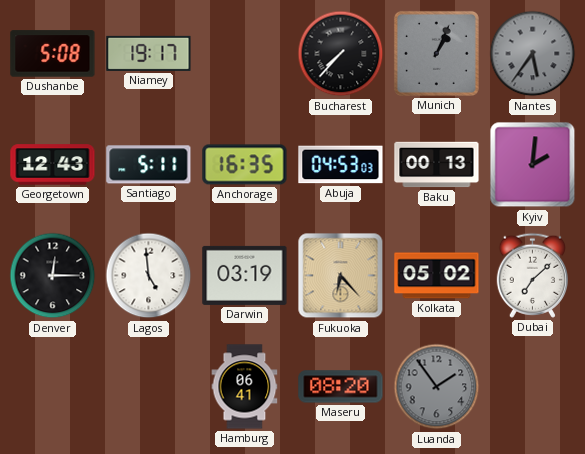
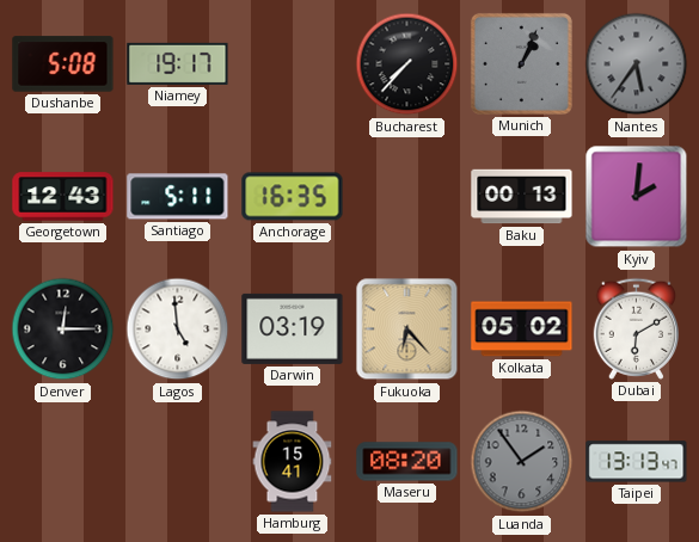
Abuja: 04:53 -> none
Dubai: 7:08 -> 6:10
Hamburg: 06:41 -> 15:41
Taipei: none -> 13:13
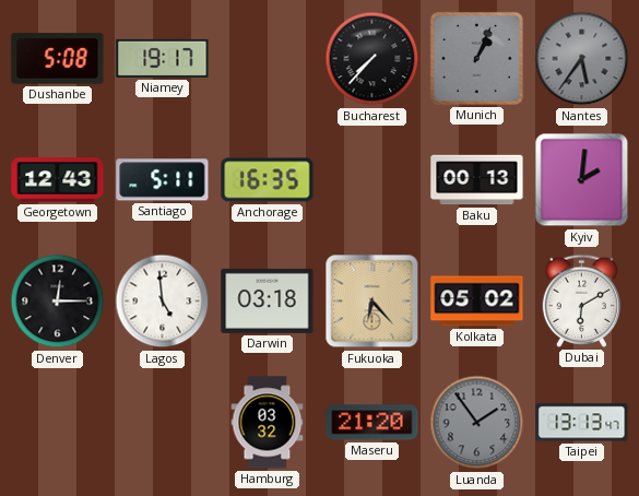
Darwin: 03:19 -> 03:18
Hamburg: 15:41 -> 03:32
Maseru: 08:20 -> 21:20
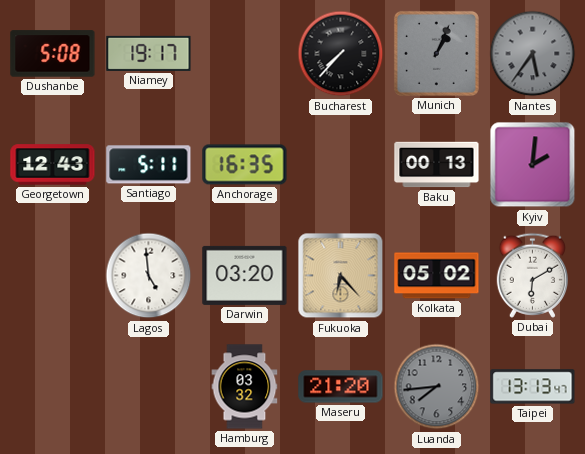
Denver: 12:15 -> none
Darwin: 03:18 -> 03:20
Luanda: 1:54 -> 7:44
